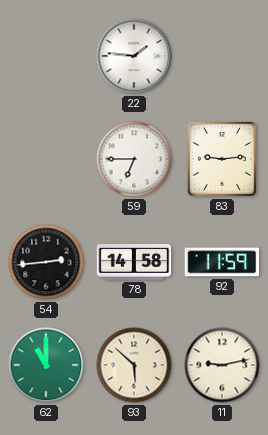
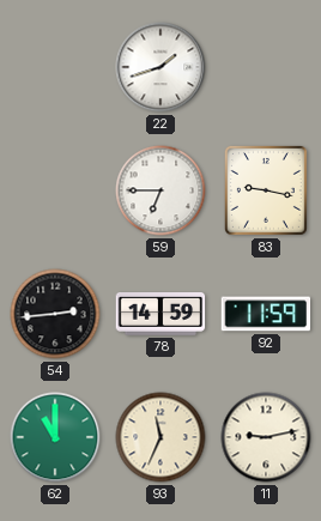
22: 1:46 -> 1:42
83: 9:14 -> 9:17
78: 14:58 -> 14:59
93: 5:52 -> 11:34
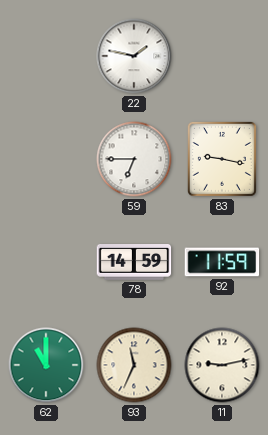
22: 1:42 -> 1:47
54: 2:44 -> none
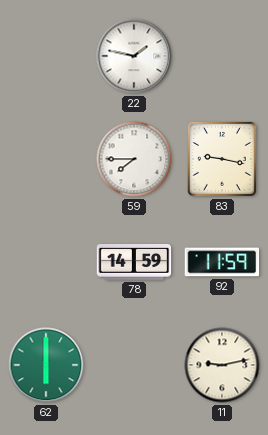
59: 6:45 -> 7:45
62: 11:00 -> 6:00
93: 11:34 -> none
